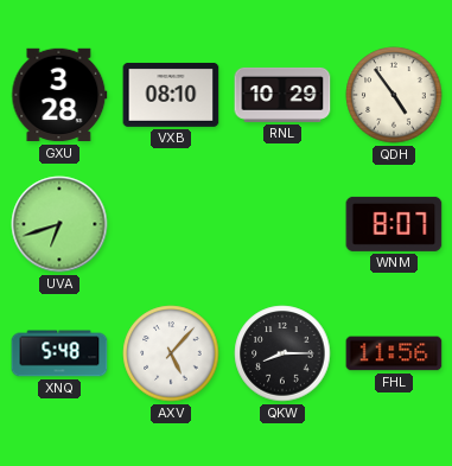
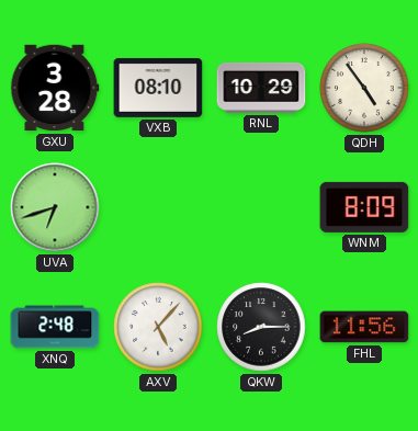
WNM: 8:07 -> 8:09
XNQ: 5:48 -> 2:48
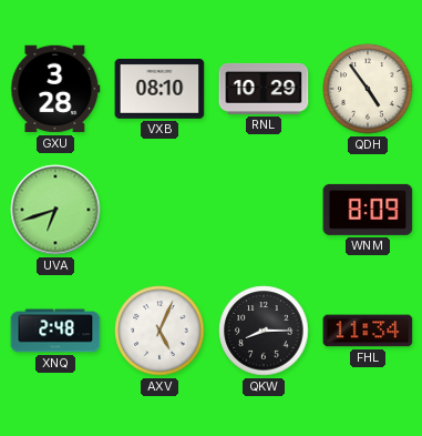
AXV: 5:07 -> 5:04
FHL: 11:56 -> 11:34
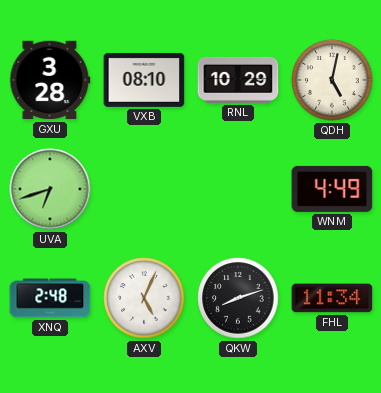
QDH: 4:54 -> 5:02
WNM: 8:09 -> 4:49
QKW: 8:15 -> 8:12
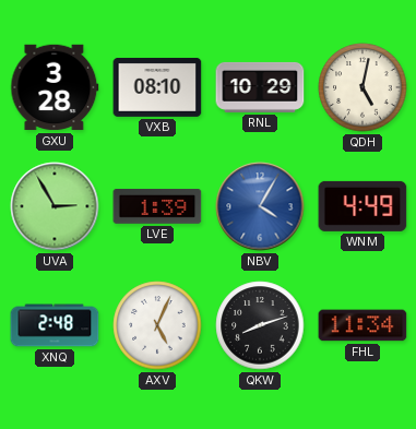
UVA: 6:42 -> 2:55
LVE: none -> 1:39
NBV: none -> 4:05
